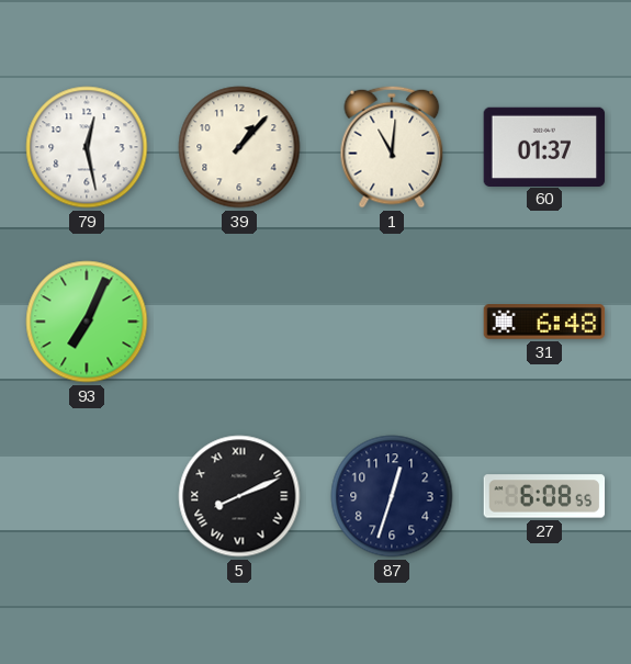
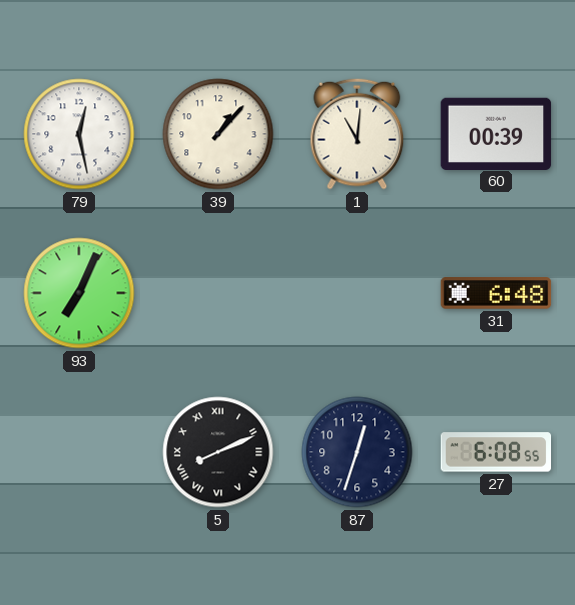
60: 01:37 -> 00:39
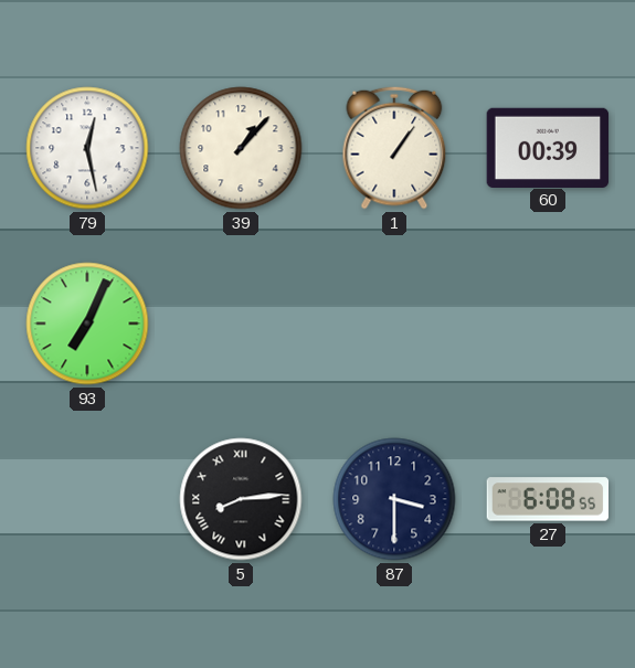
1: 11:01 -> 1:06
31: 6:48 -> none
5: 8:11 -> 8:14
87: 12:33 -> 3:30
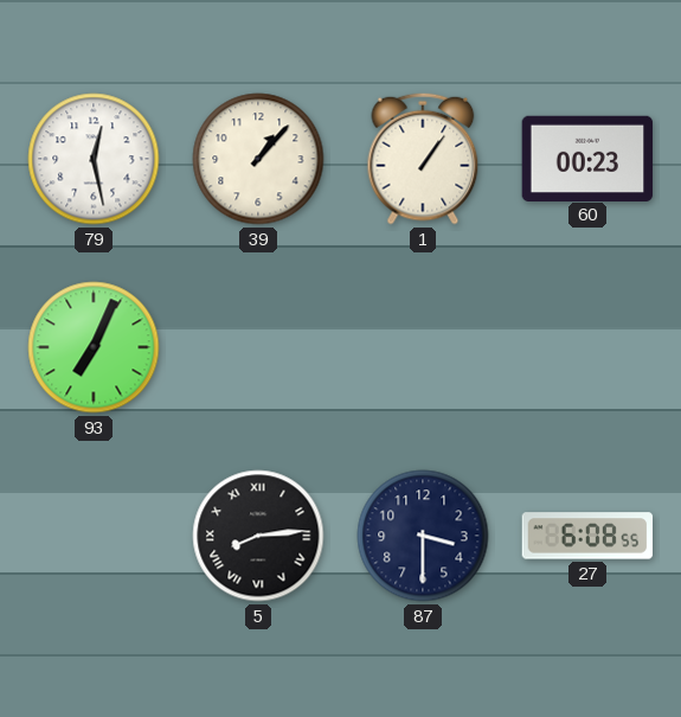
60: 00:39 -> 00:23
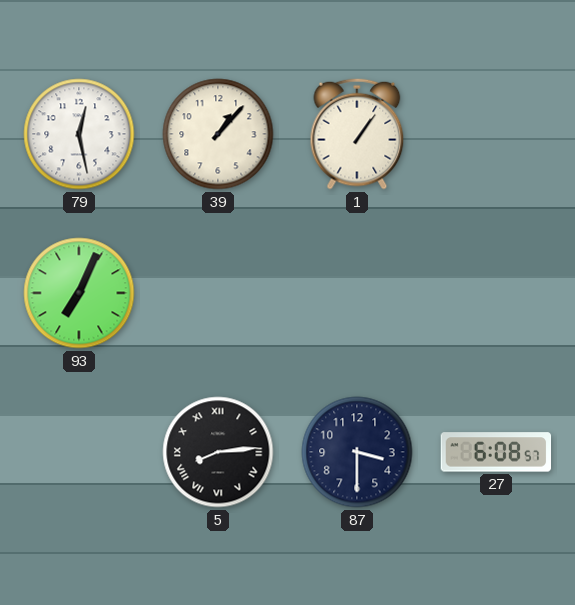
60: 00:23 -> none
27: 6:08:55 -> 6:08:57
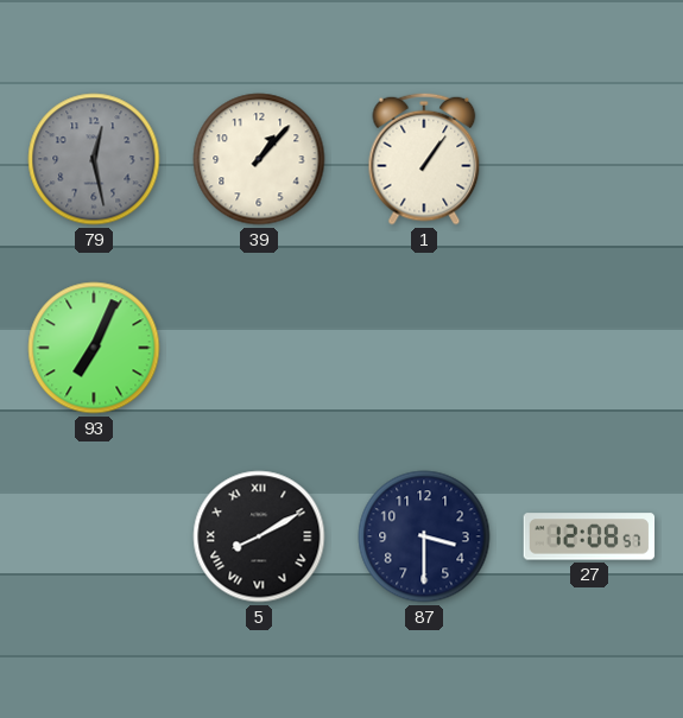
79 dial: white -> grey
5: 8:14 -> 8:10
27: 6:08 -> 12:08
